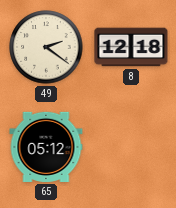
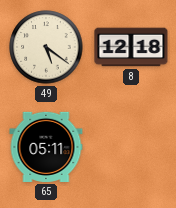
49: 2:21 -> 5:21
65: 05:12 -> 05:11
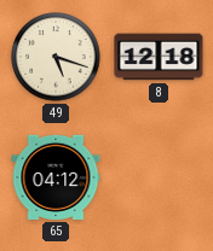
49: 5:21 -> 5:18
65: 05:11 -> 04:12
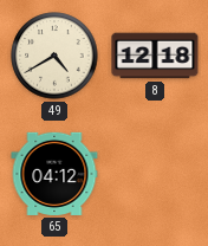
49: 5:18 -> 4:40
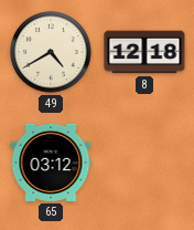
65: 04:12 -> 03:12
